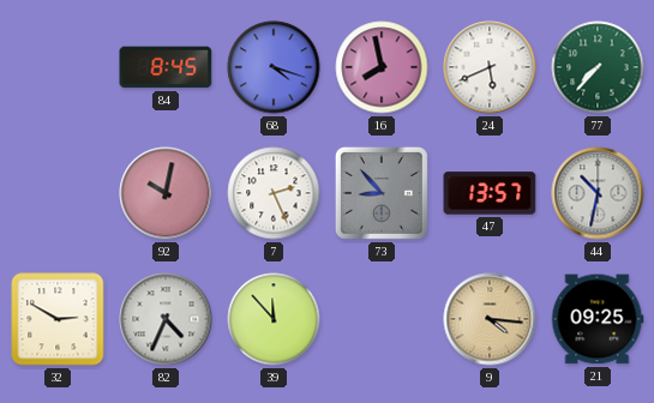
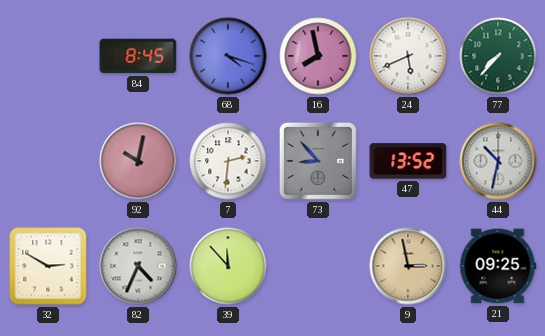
7: 2:26 -> 2:31
47: 13:57 -> 13:52
9: 4:16 -> 2:58
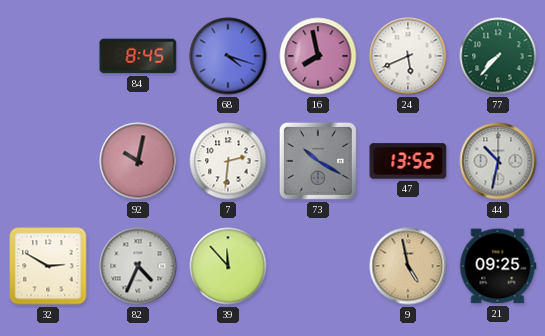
73: 8:53 -> 10:20
9: 2:58 -> 4:58
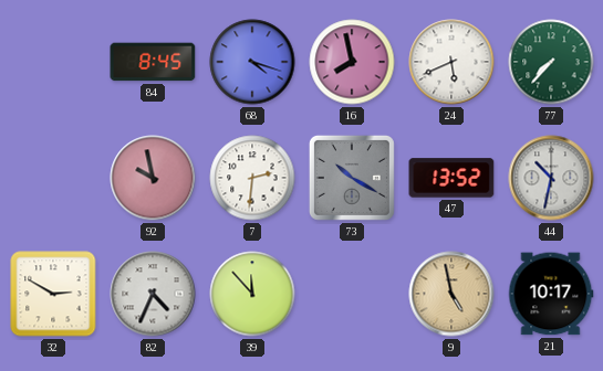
92: 10:02 -> 9:58
21: 09:25 -> 10:17
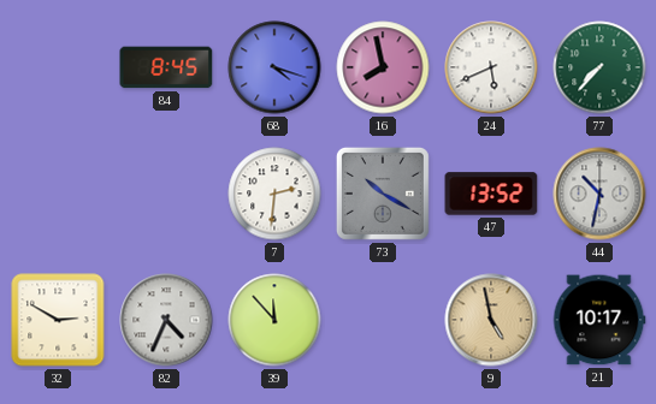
92: 9:58 -> none
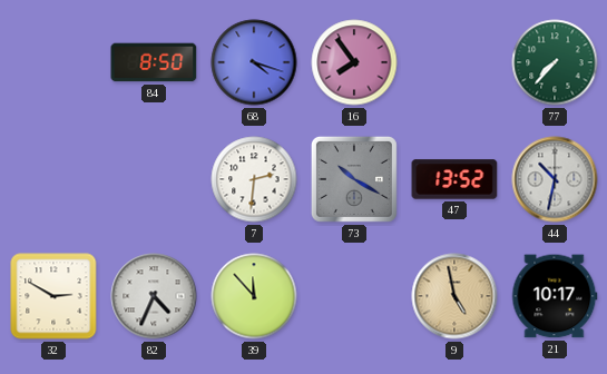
84: 8:45 -> 8:50
16: 7:58 -> 7:54
24: 5:41 -> none
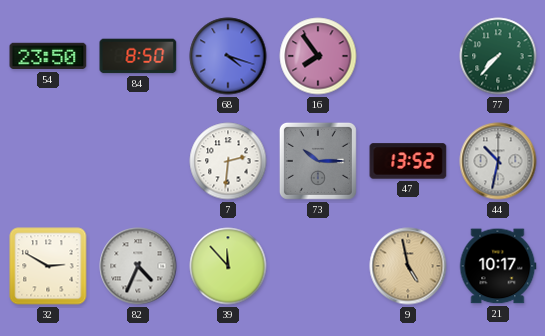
54: none -> 23:50
73: 10:20 -> 10:15
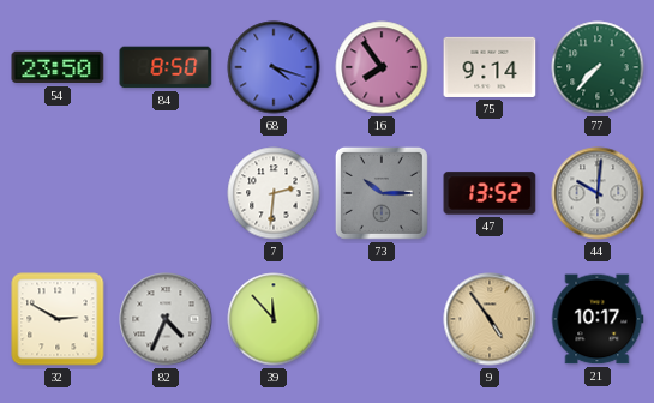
75: none -> 9:14
44: 10:32 -> 10:01
9: 4:58 -> 4:54
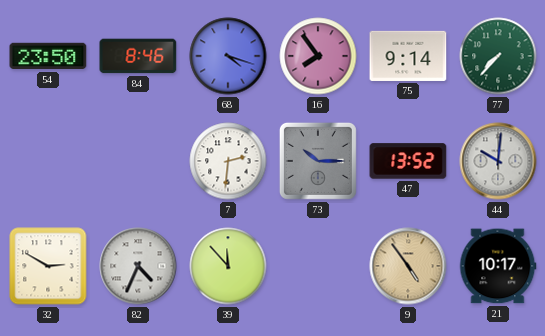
84: 8:50 -> 8:46
